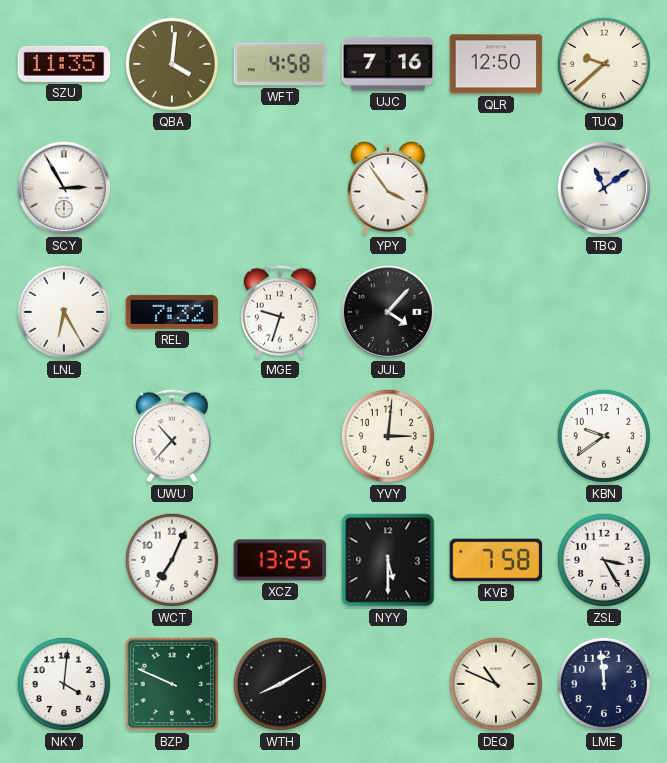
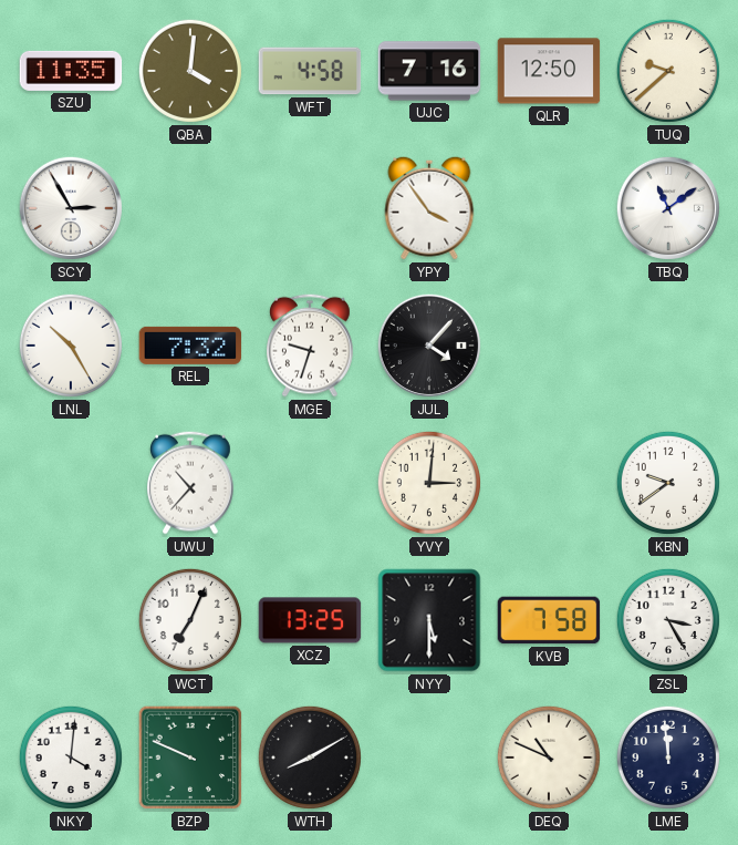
LNL: 6:25 -> 10:25
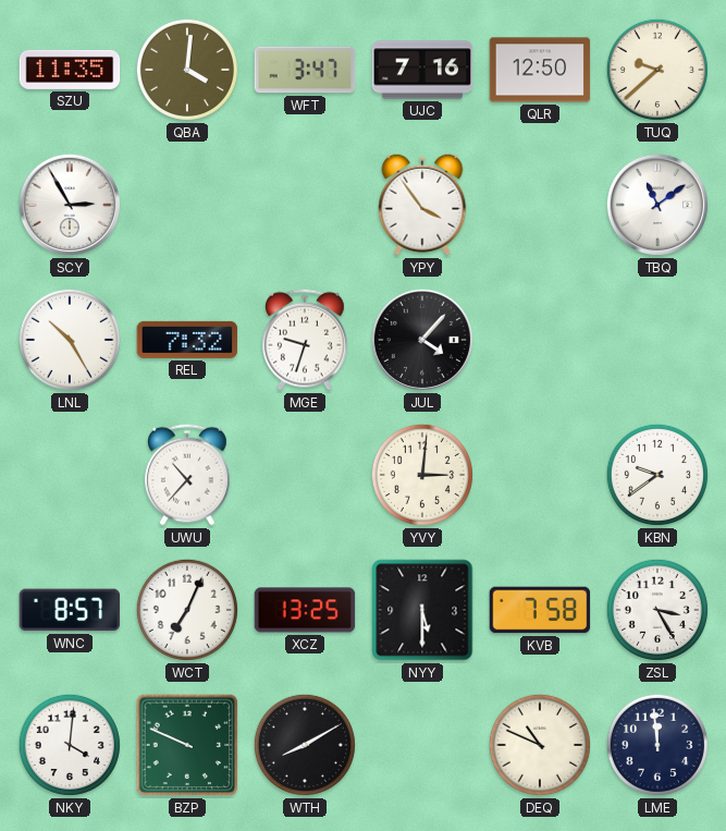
WFT: 4:58 -> 3:47
WNC: none -> 8:57
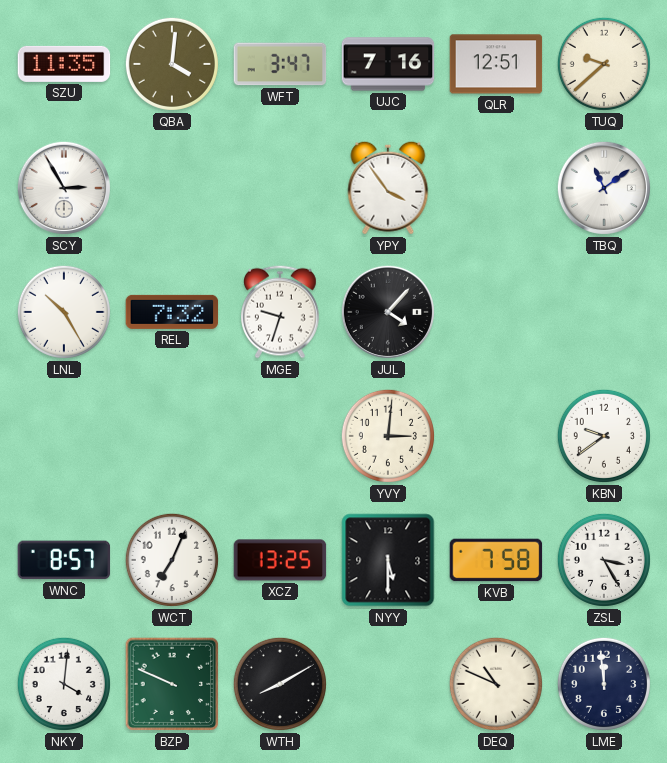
QLR: 12:50 -> 12:51
UWU: 10:37 -> none
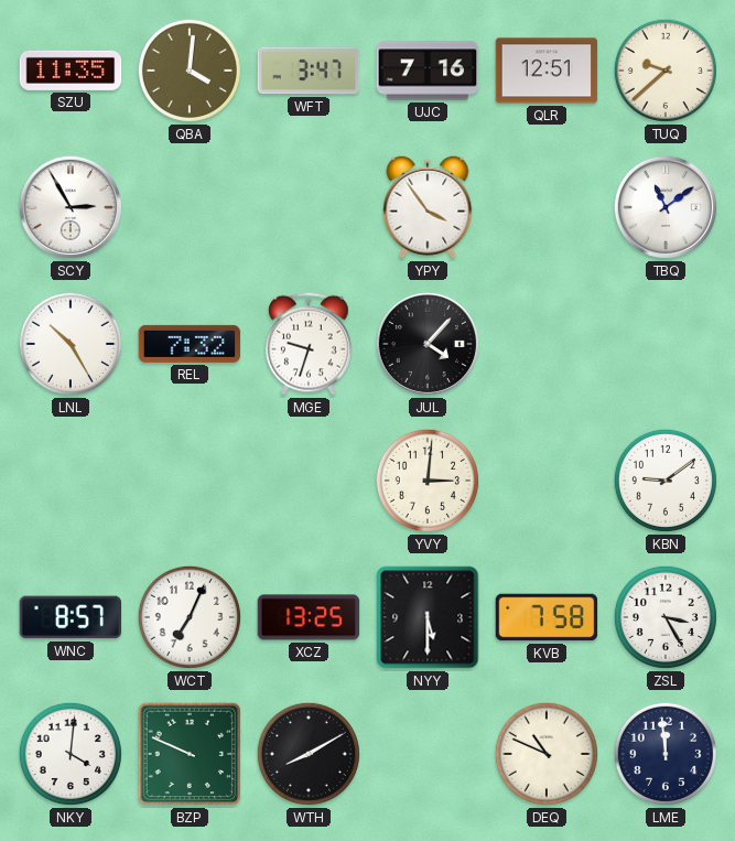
KBN: 9:39 -> 9:09
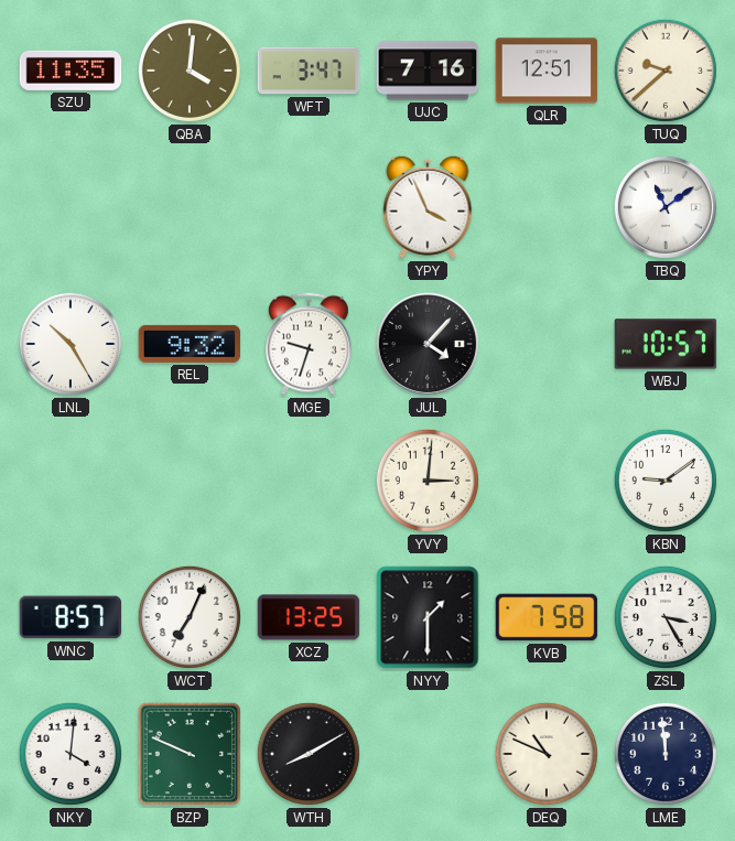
SCY: 2:55 -> none
YPY: 3:54 -> 3:56
REL: 7:32 -> 9:32
WBJ: none -> 10:57
NYY: 5:30 -> 1:30
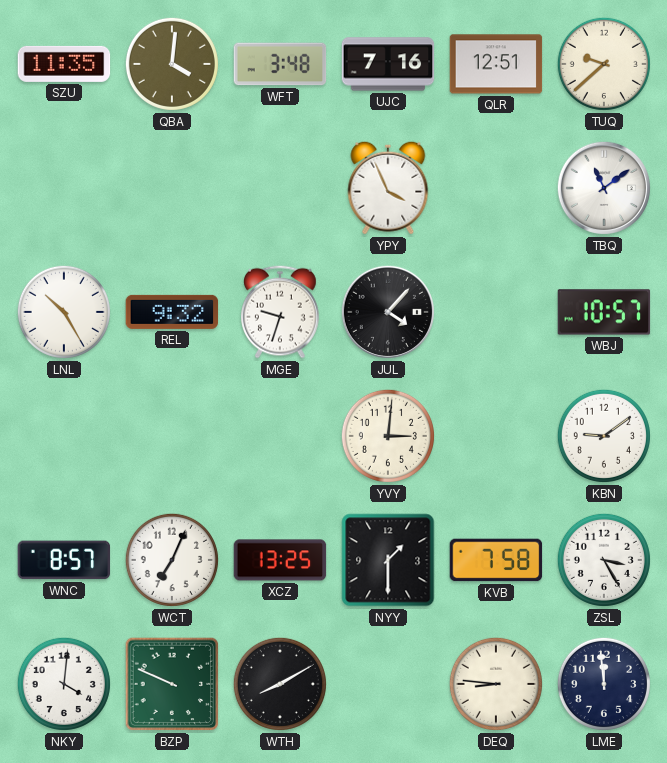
WFT: 3:47 -> 3:48
DEQ: 10:49 -> 8:46
